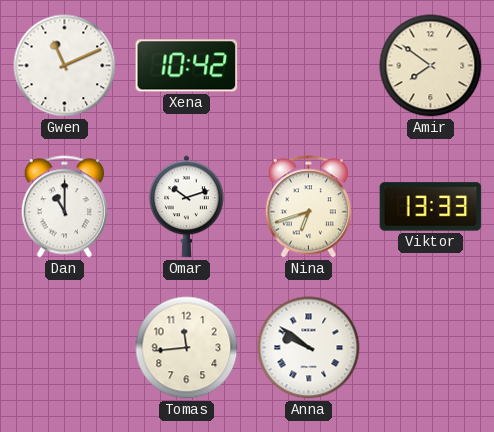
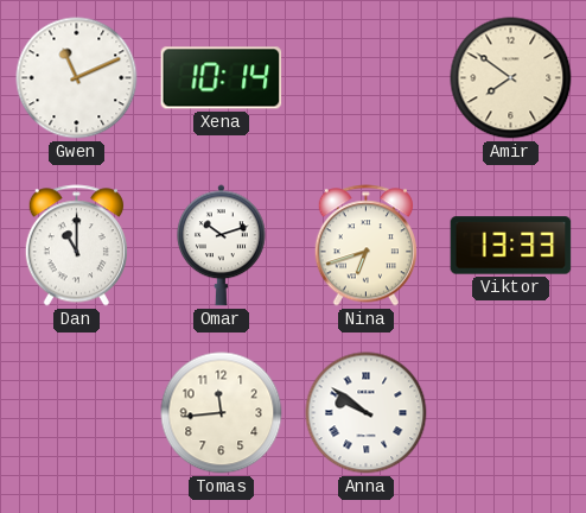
Xena: 10:42 -> 10:14
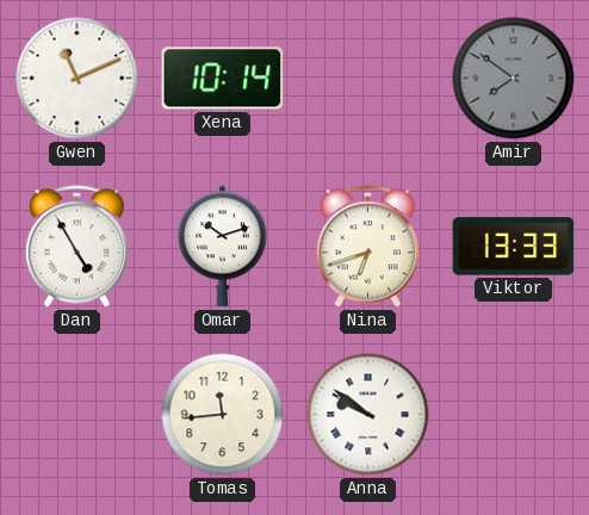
Amir dial: cream -> grey
Dan: 11:00 -> 4:55
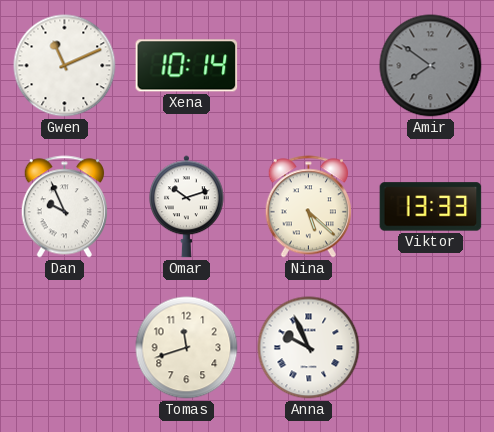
Dan: 4:55 -> 9:56
Nina: 6:42 -> 5:22
Tomas: 11:44 -> 11:42
Anna: 9:51 -> 9:56
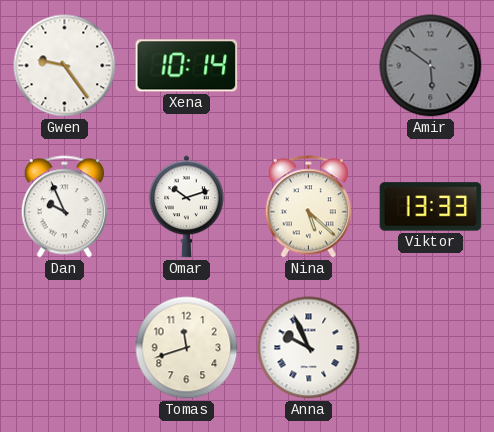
Gwen: 11:11 -> 9:24
Amir: 7:51 -> 5:51
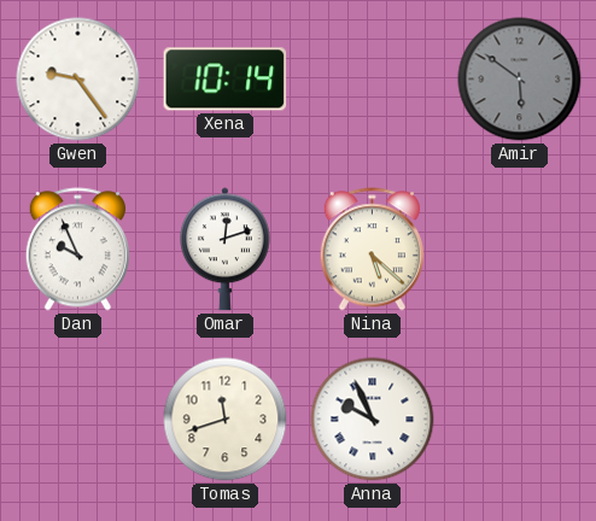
Omar: 10:12 -> 12:12
Viktor: 13:33 -> none
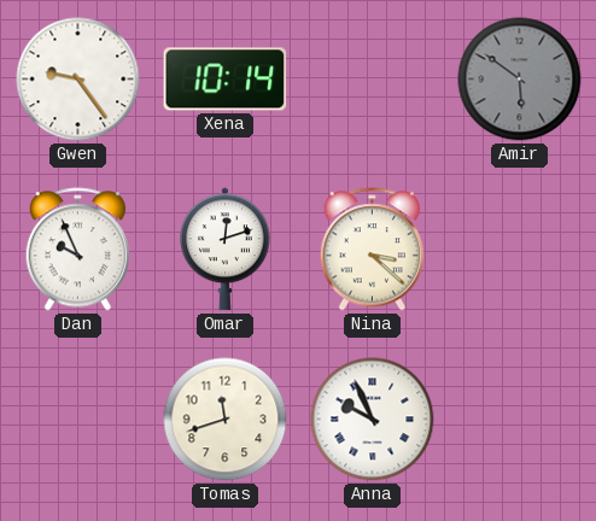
Nina: 5:22 -> 3:22
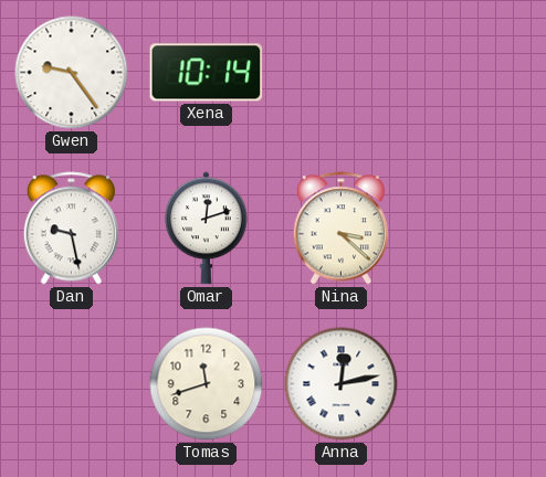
Amir: 5:51 -> none
Dan: 9:56 -> 9:28
Anna: 9:56 -> 12:13
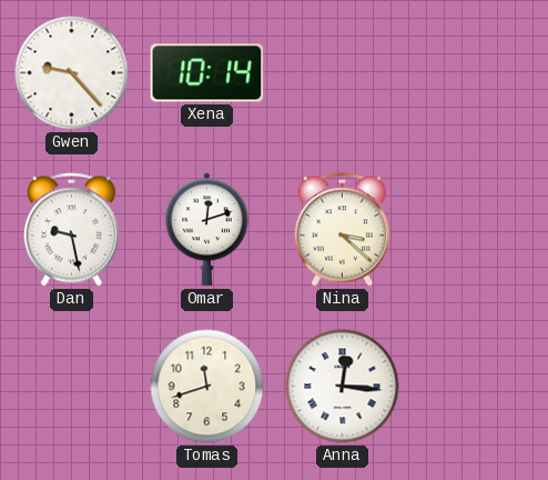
Gwen: 9:24 -> 9:23
Anna: 12:13 -> 12:16
